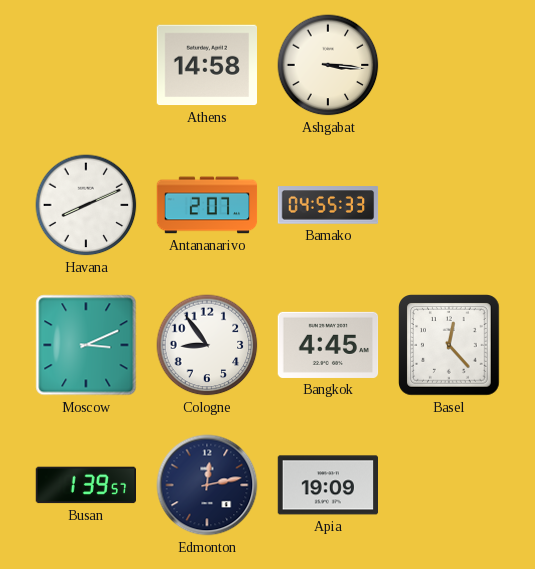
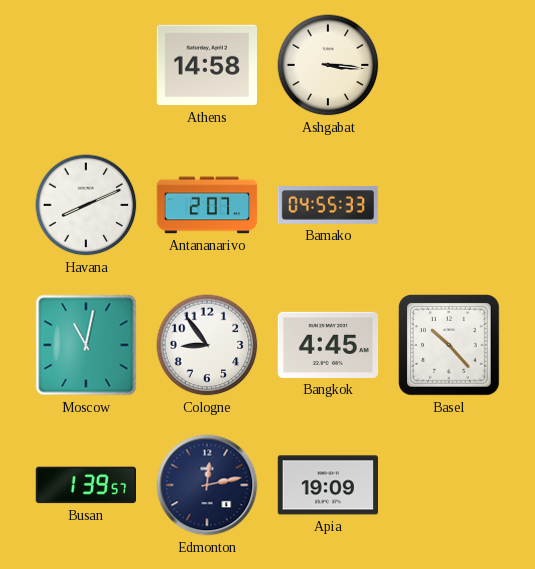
Moscow: 3:11 -> 11:02
Basel: 12:23 -> 10:23
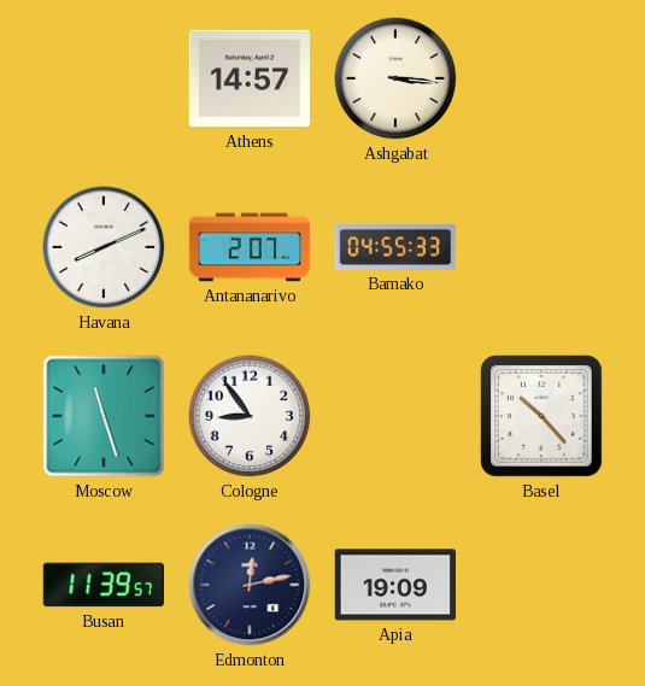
Athens: 14:58 -> 14:57
Moscow: 11:02 -> 11:27
Bangkok: 4:45 -> none
Busan: 1:39 -> 11:39
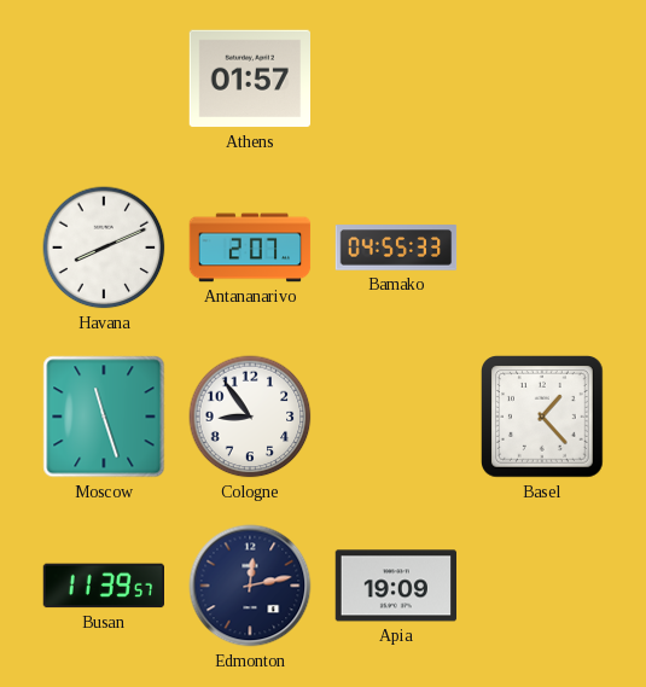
Athens: 14:57 -> 01:57
Ashgabat: 3:16 -> none
Basel: 10:23 -> 1:23
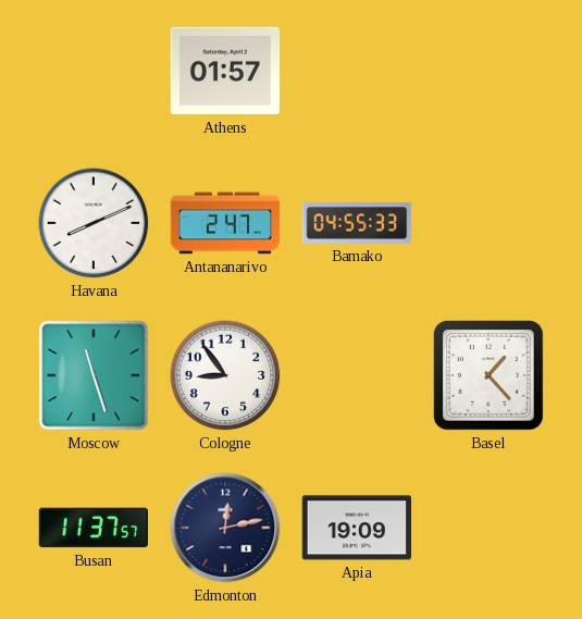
Antananarivo: 2:07 -> 2:47
Busan: 11:39 -> 11:37
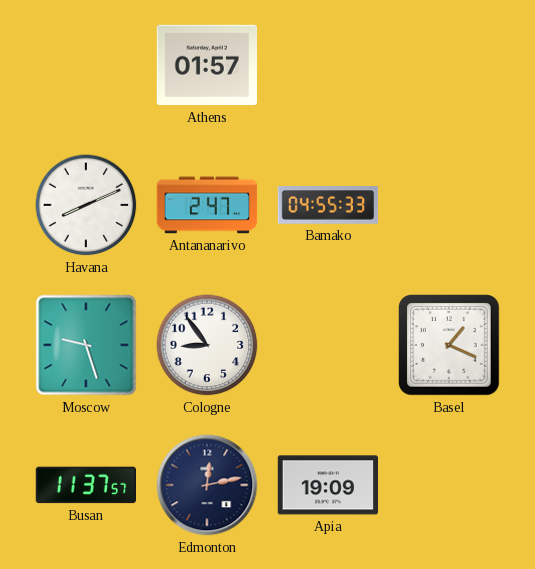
Moscow: 11:27 -> 9:27
Basel: 1:23 -> 1:19
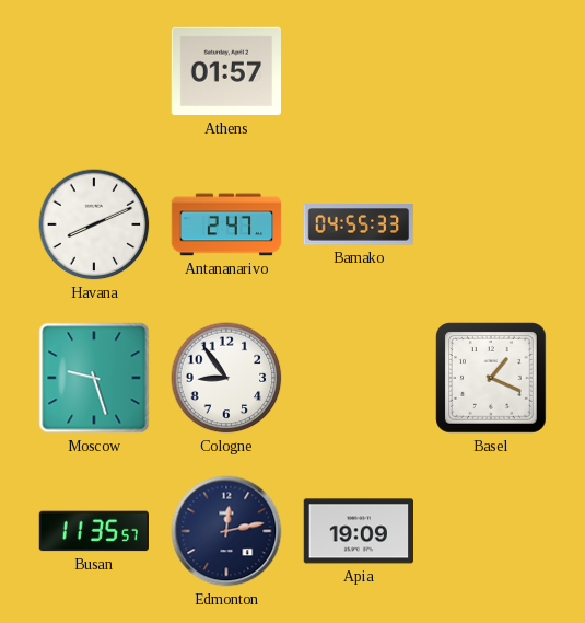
Busan: 11:37 -> 11:35
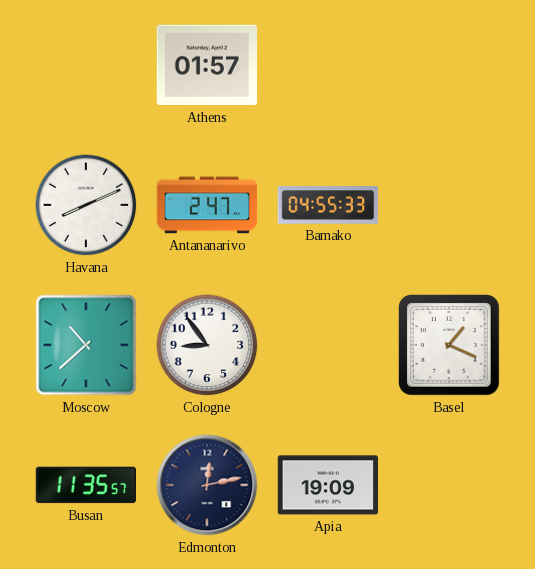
Moscow: 9:27 -> 10:38
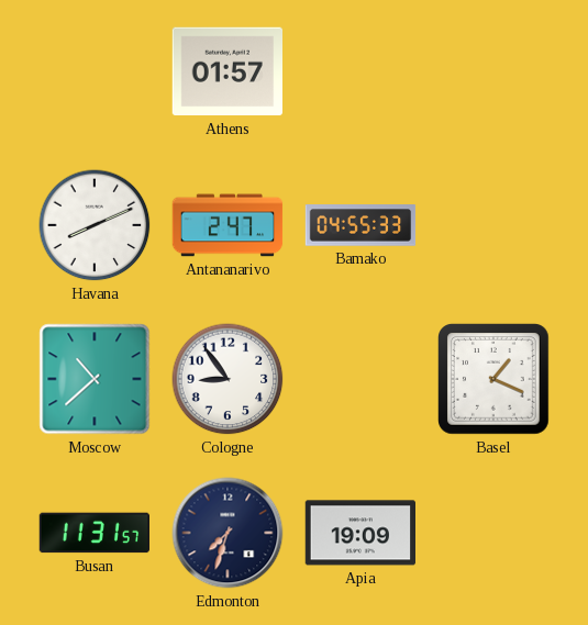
Busan: 11:35 -> 11:31
Edmonton: 12:13 -> 7:33
